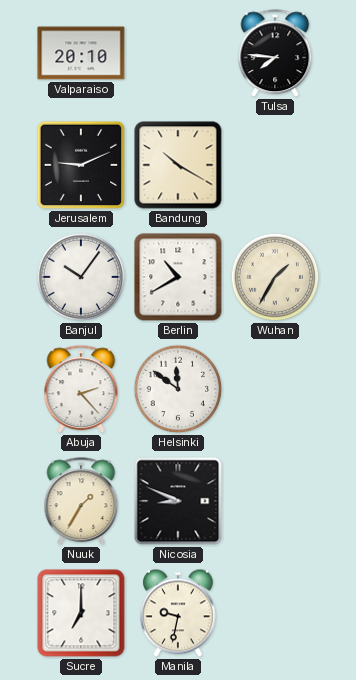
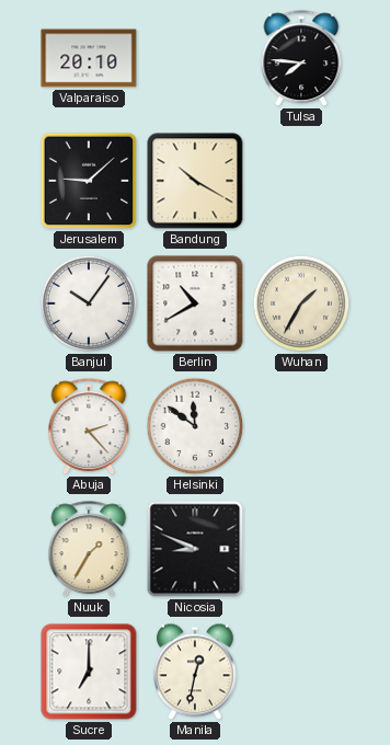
Jerusalem: 9:11 -> 9:08
Manila: 9:32 -> 12:32
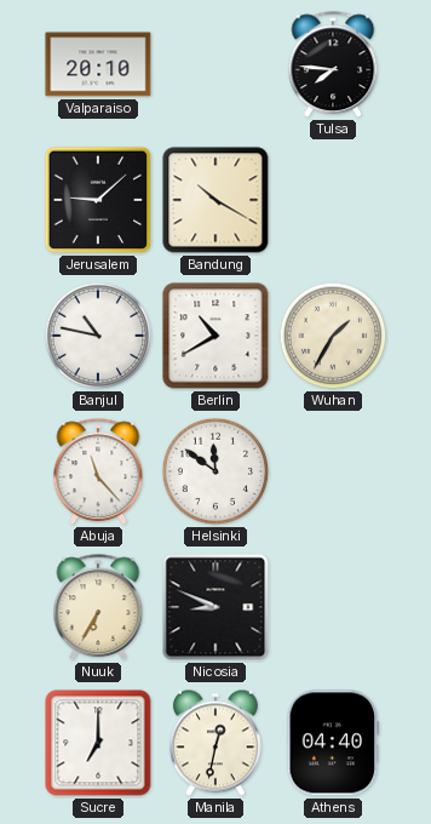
Banjul: 10:06 -> 10:47
Abuja: 2:23 -> 11:23
Nuuk: 1:35 -> 6:35
Athens: none -> 04:40
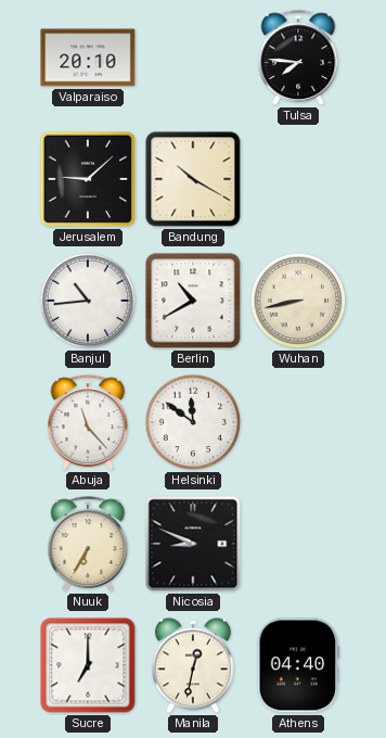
Banjul: 10:47 -> 10:44
Wuhan: 1:35 -> 8:43
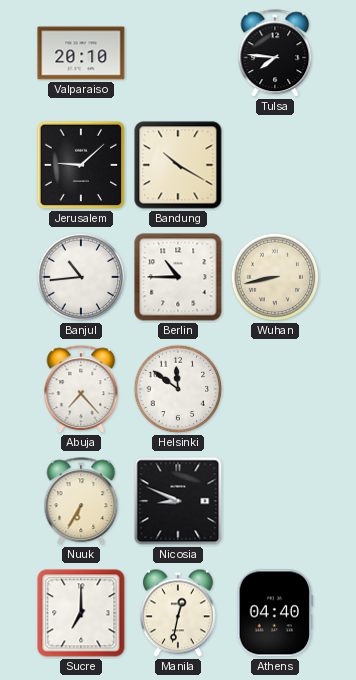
Berlin: 10:40 -> 10:45
Abuja: 11:23 -> 7:23
